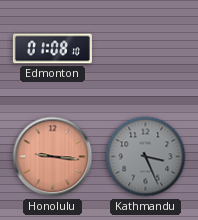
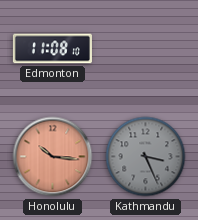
Edmonton: 01:08 -> 11:08
Honolulu: 9:16 -> 10:16
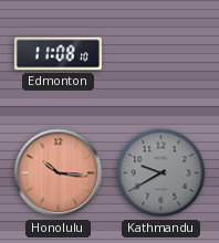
Kathmandu: 3:26 -> 9:40
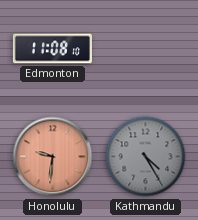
Honolulu: 10:16 -> 9:31
Kathmandu: 9:40 -> 4:25
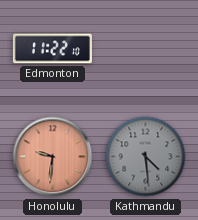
Edmonton: 11:08 -> 11:22
Kathmandu: 4:25 -> 4:29
